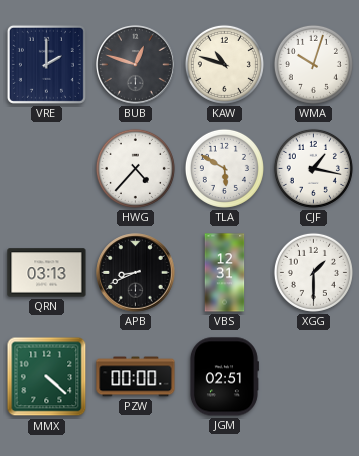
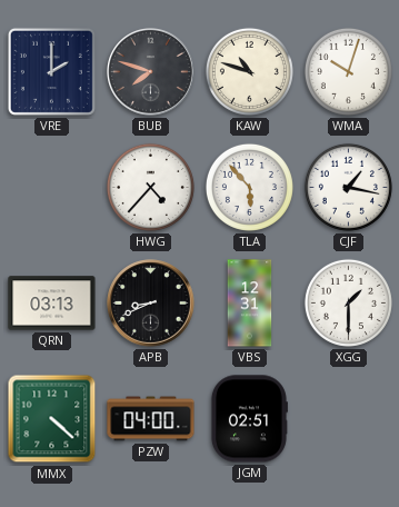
BUB: 12:48 -> 7:48
TLA: 5:50 -> 5:53
PZW: 00:00 -> 04:00
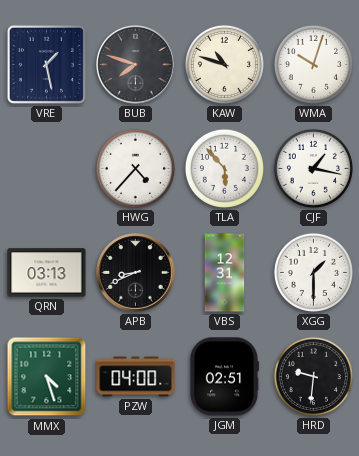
VRE: 2:00 -> 1:28
MMX: 4:22 -> 4:27
HRD: none -> 9:31
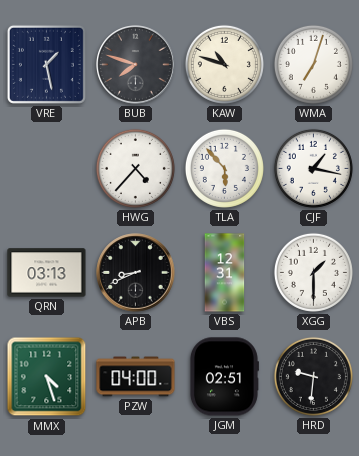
WMA: 10:03 -> 7:03
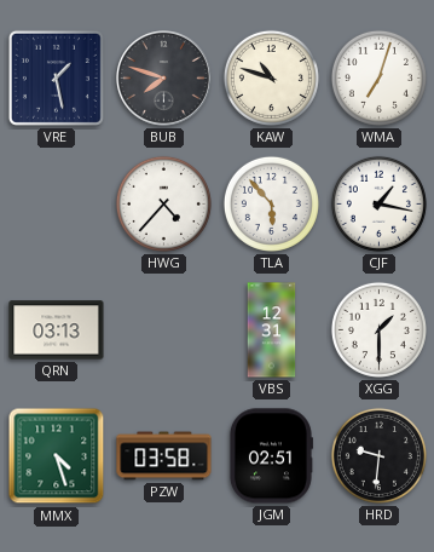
APB: 8:41 -> none
PZW: 04:00 -> 03:58
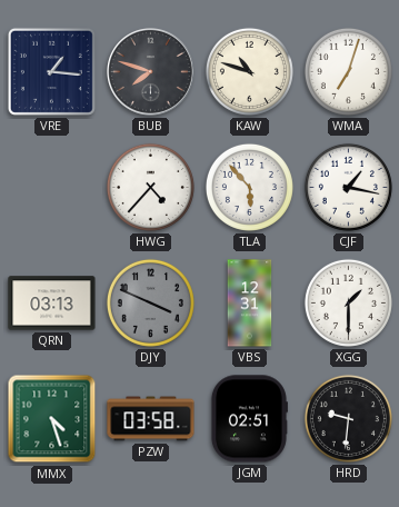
VRE: 1:28 -> 1:16
DJY: none -> 3:49
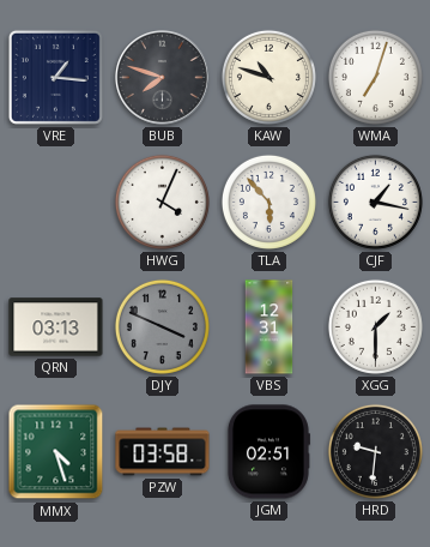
HWG: 4:37 -> 4:04
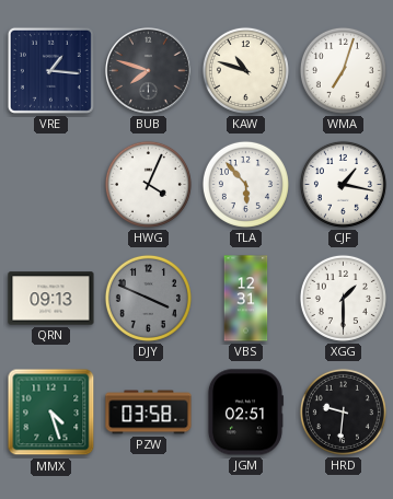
QRN: 03:13 -> 09:13
